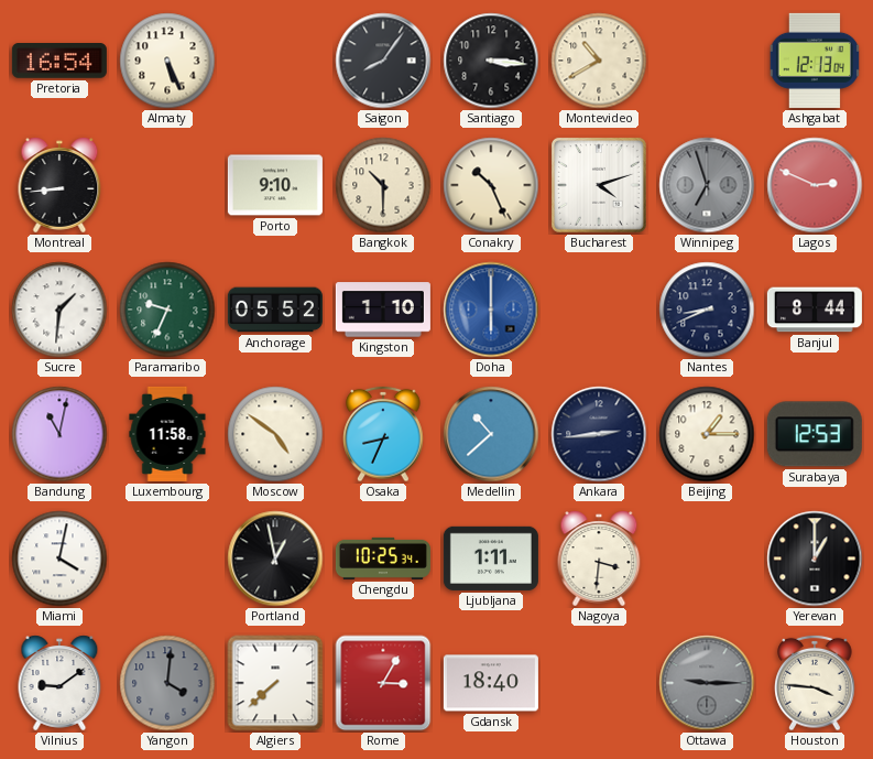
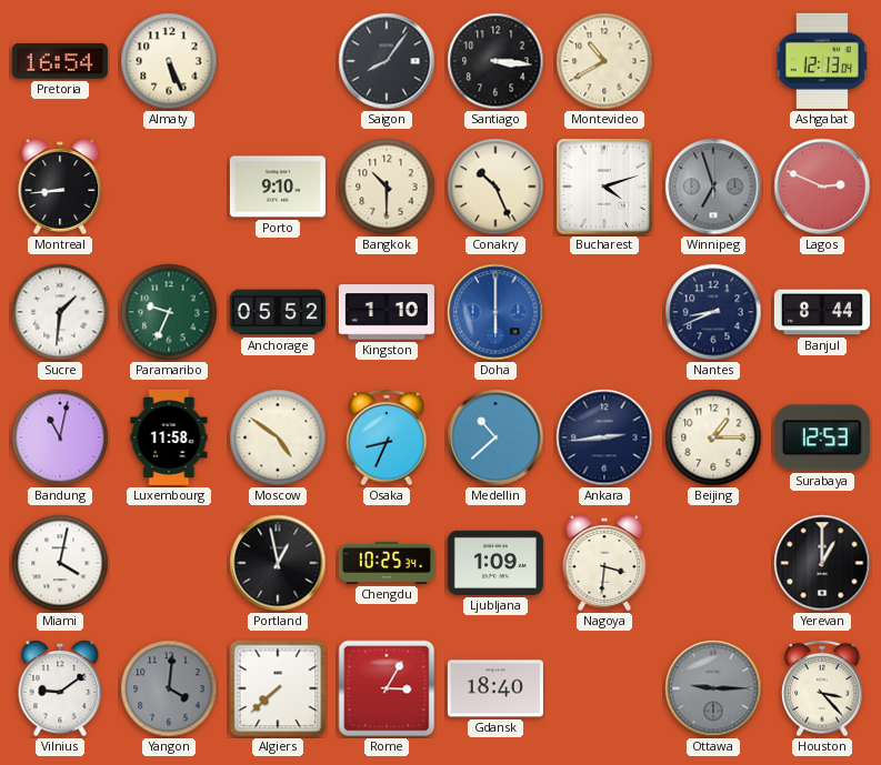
Ljubljana: 1:11 -> 1:09
Houston: 3:46 -> 3:23
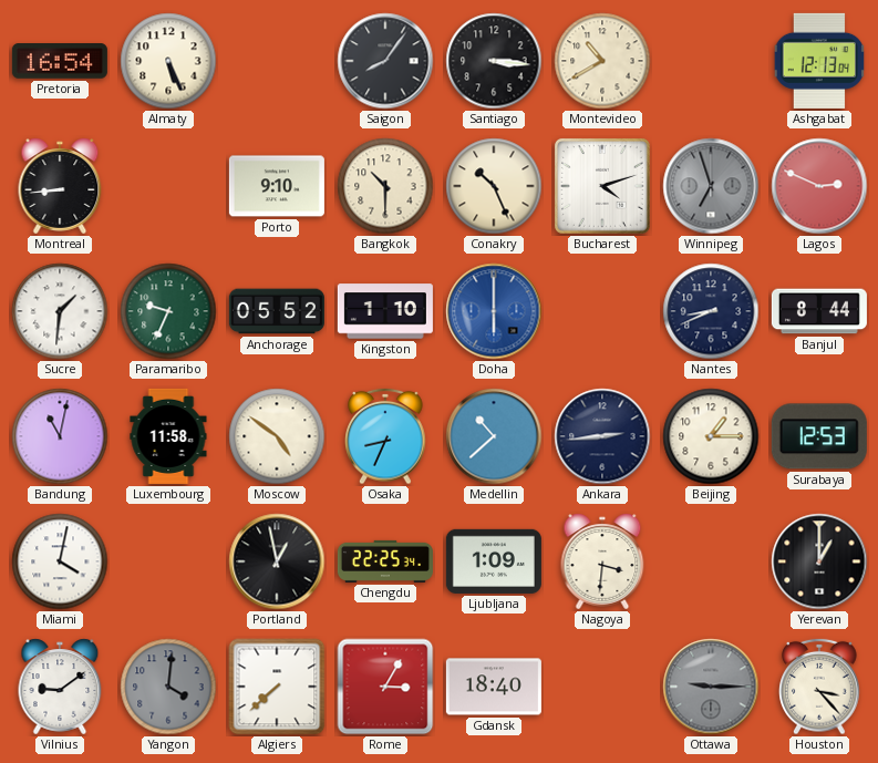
Chengdu: 10:25 -> 22:25
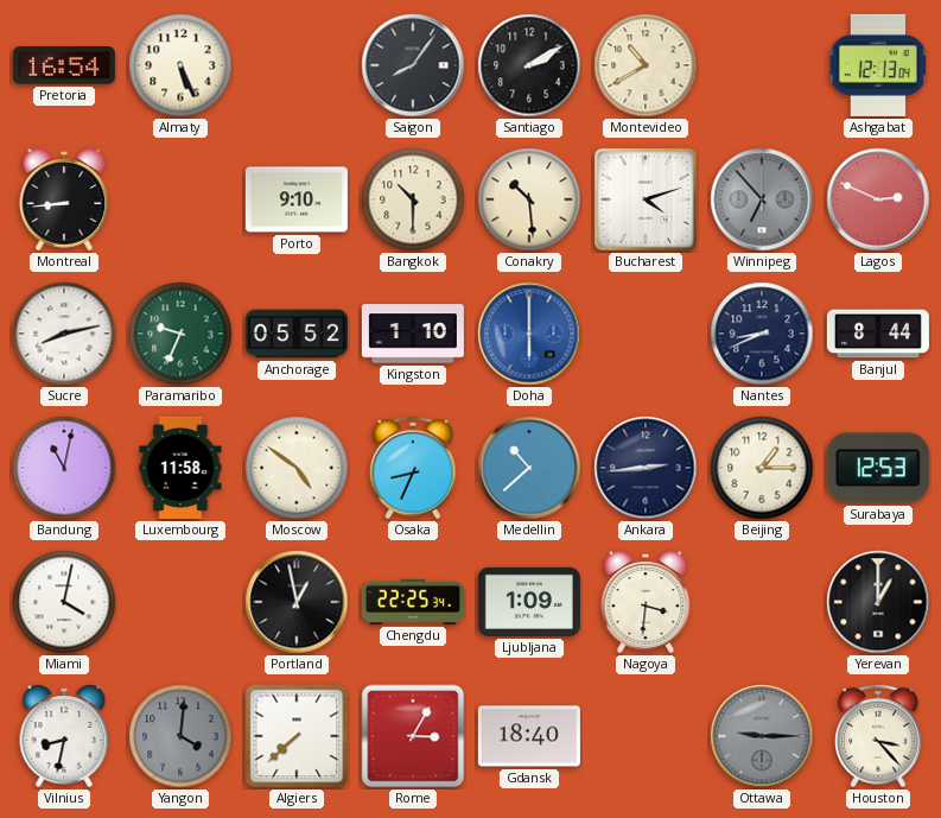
Santiago: 3:16 -> 2:10
Conakry: 10:26 -> 10:29
Winnipeg: 6:57 -> 6:53
Sucre: 1:31 -> 8:13
Vilnius: 9:09 -> 8:32
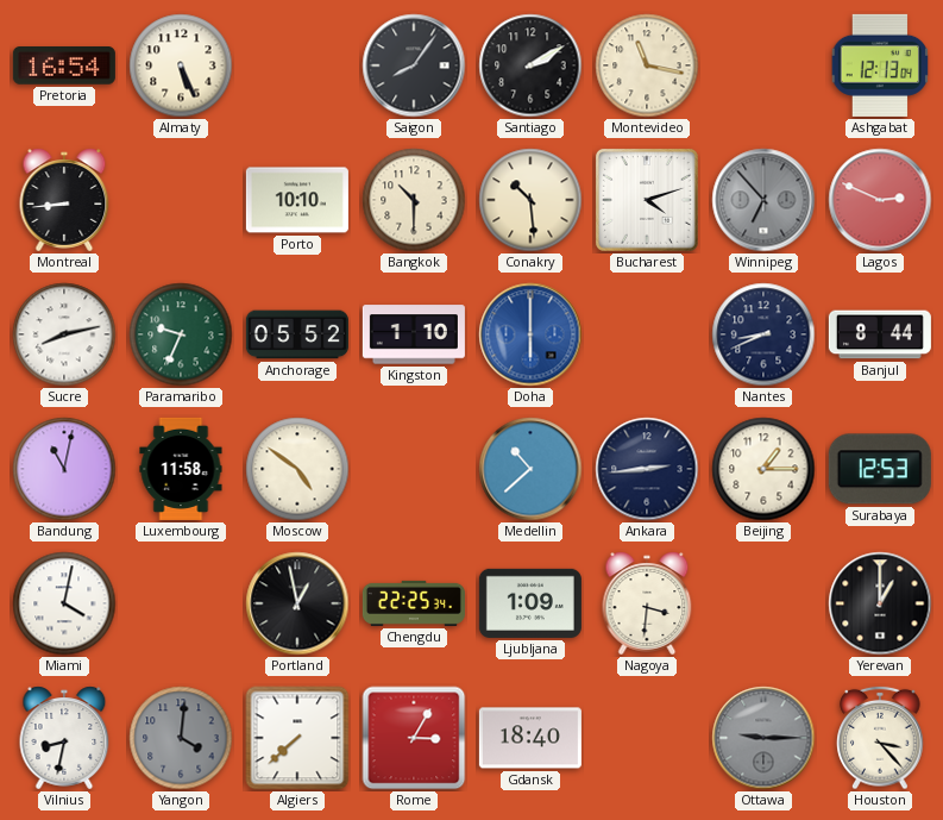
Montevideo: 10:40 -> 11:17
Porto: 9:10 -> 10:10
Osaka: 8:34 -> none
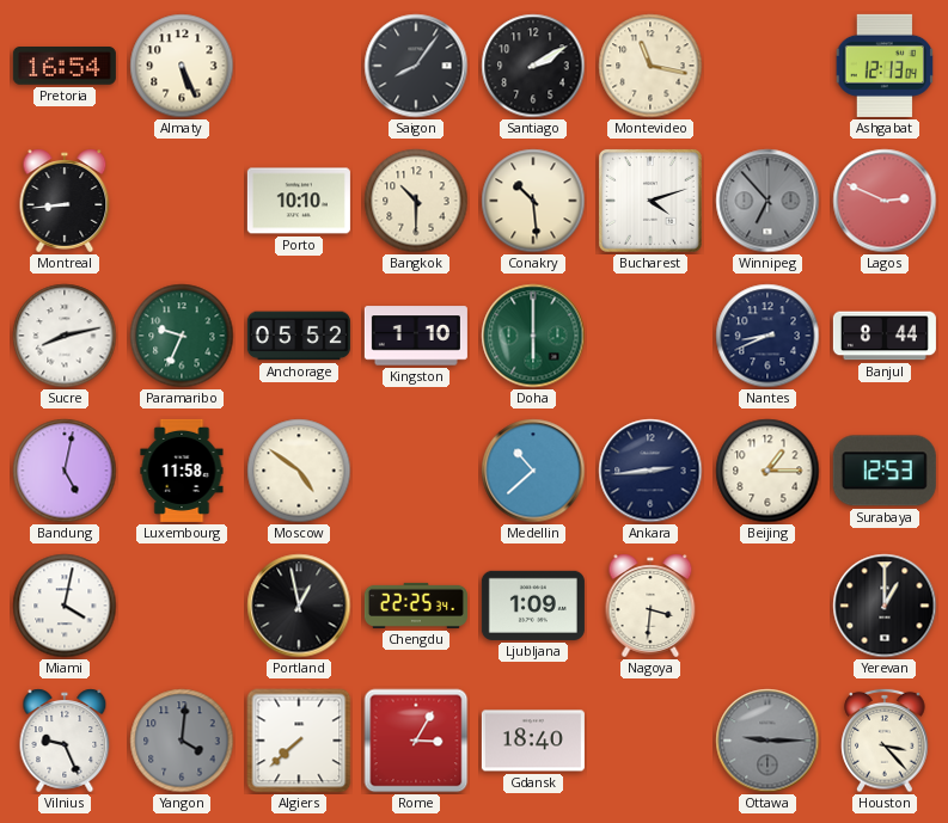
Doha dial: blue -> green
Bandung: 11:02 -> 5:02
Vilnius: 8:32 -> 9:26
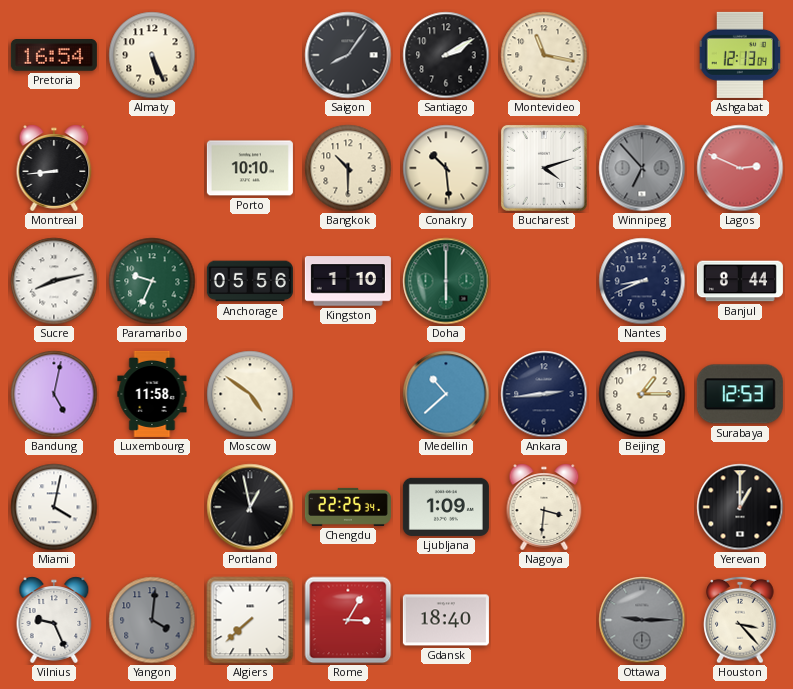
Anchorage: 05:52 -> 05:56
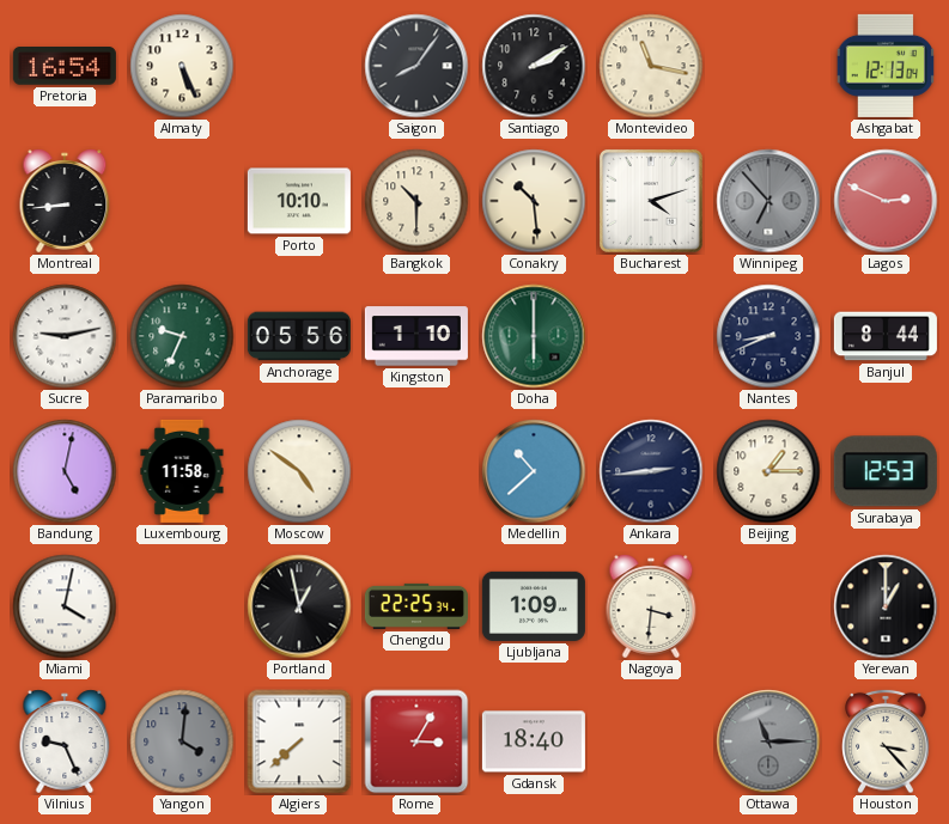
Sucre: 8:13 -> 9:13
Ottawa: 9:15 -> 11:15
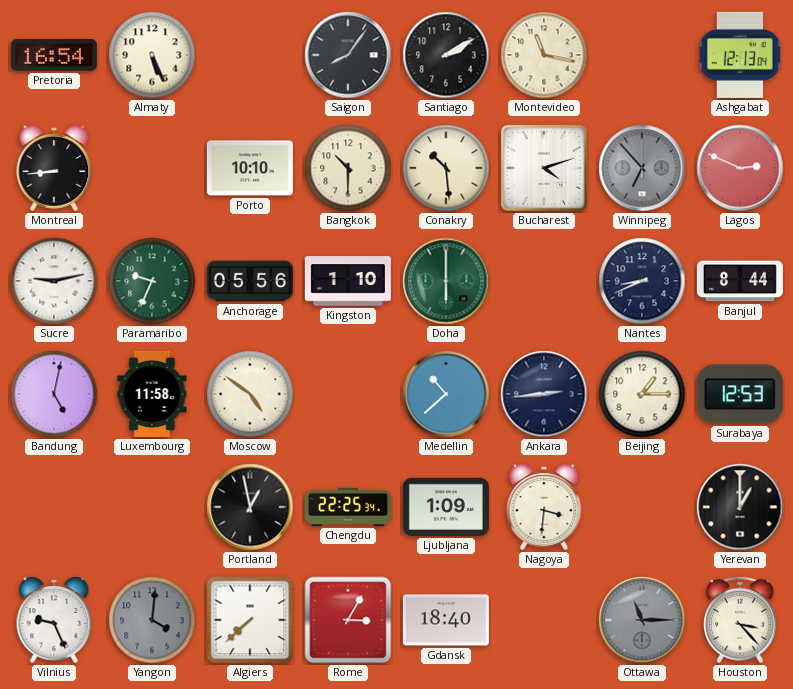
Miami: 4:02 -> none
